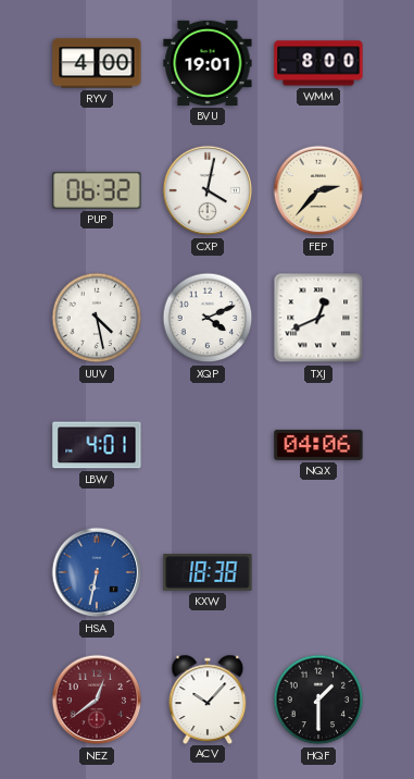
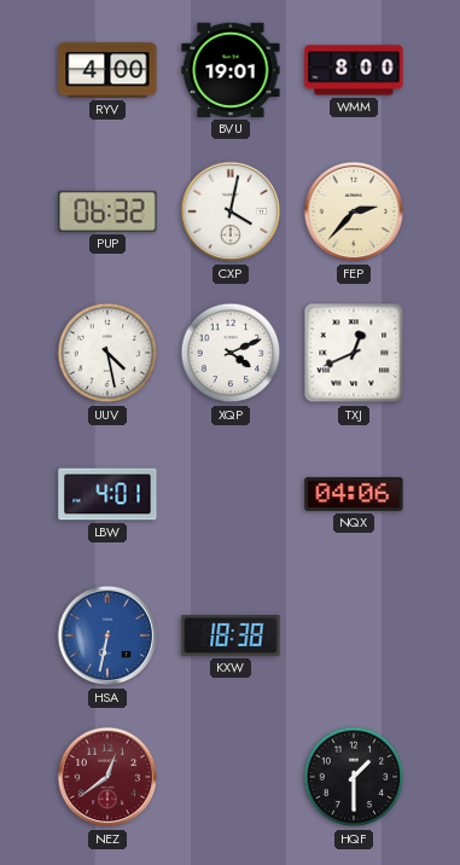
ACV: 10:07 -> none
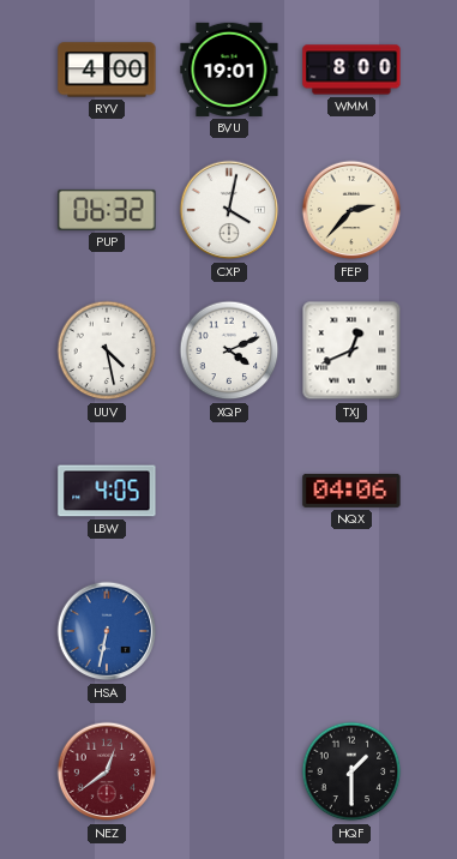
LBW: 4:01 -> 4:05
KXW: 18:38 -> none
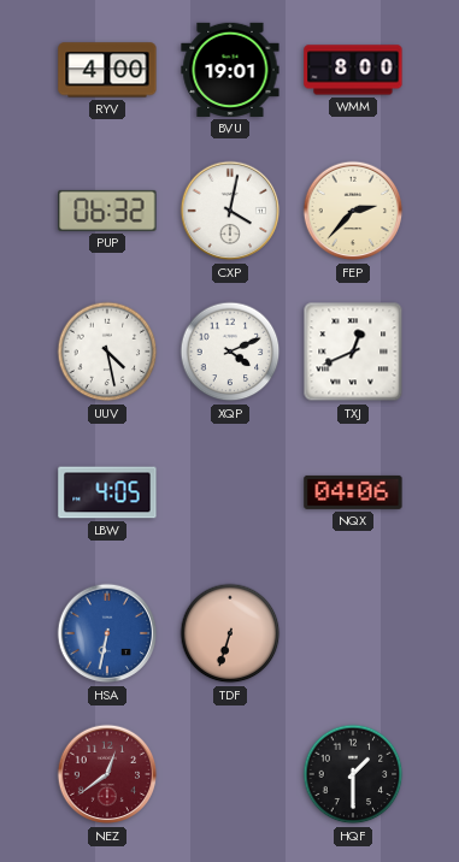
TDF: none -> 6:33
